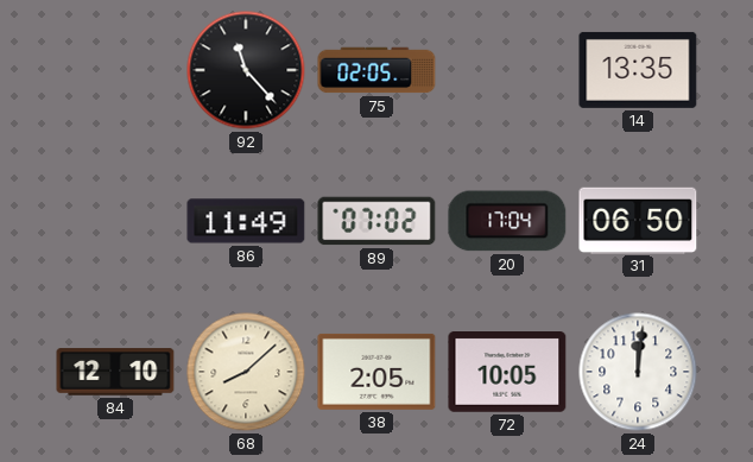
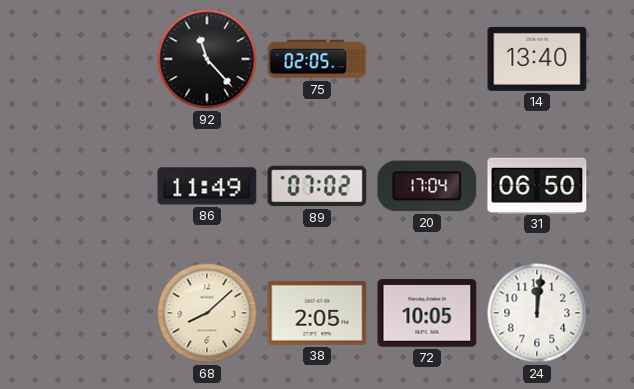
14: 13:35 -> 13:40
84: 12:10 -> none
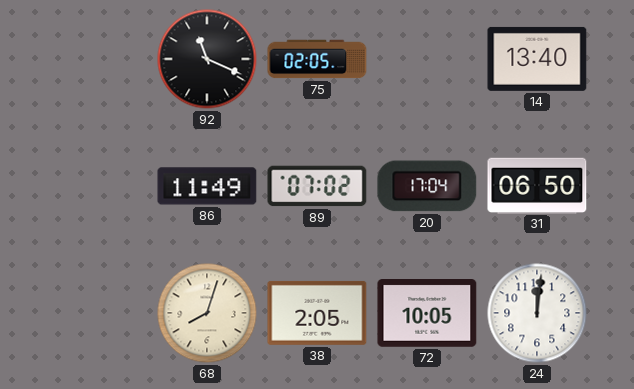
92: 11:23 -> 11:19
68: 8:08 -> 8:03
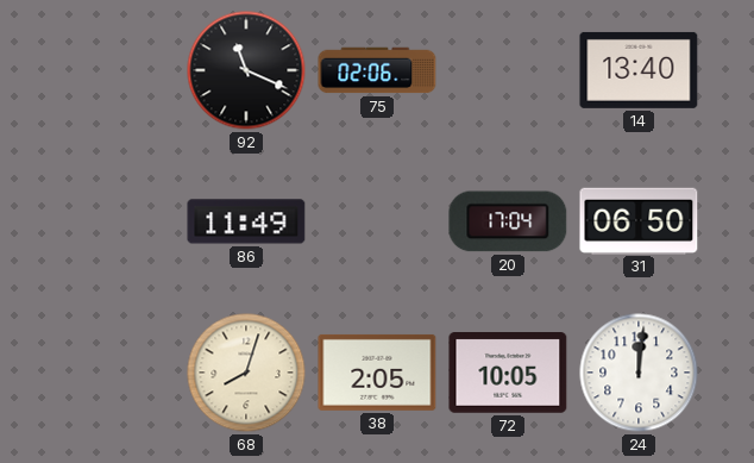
75: 02:05 -> 02:06
89: 07:02 -> none
